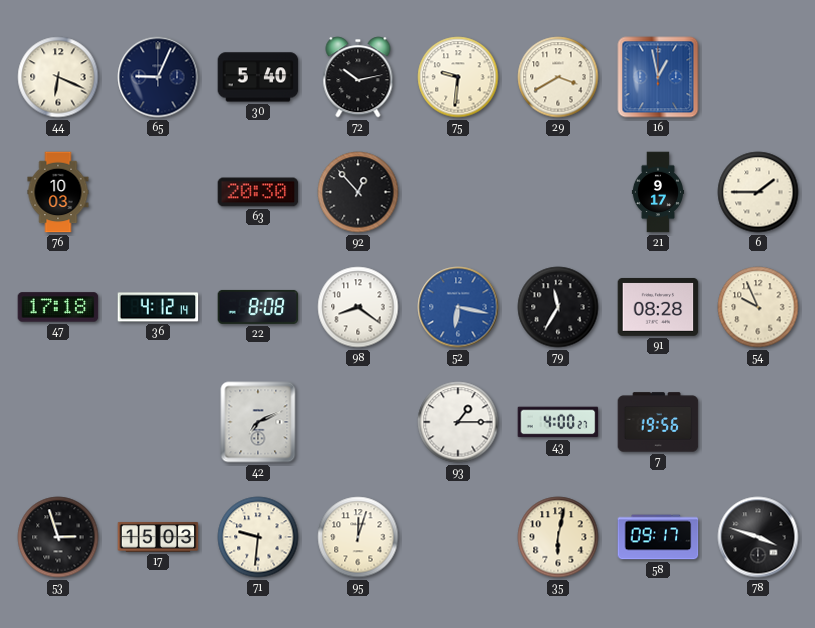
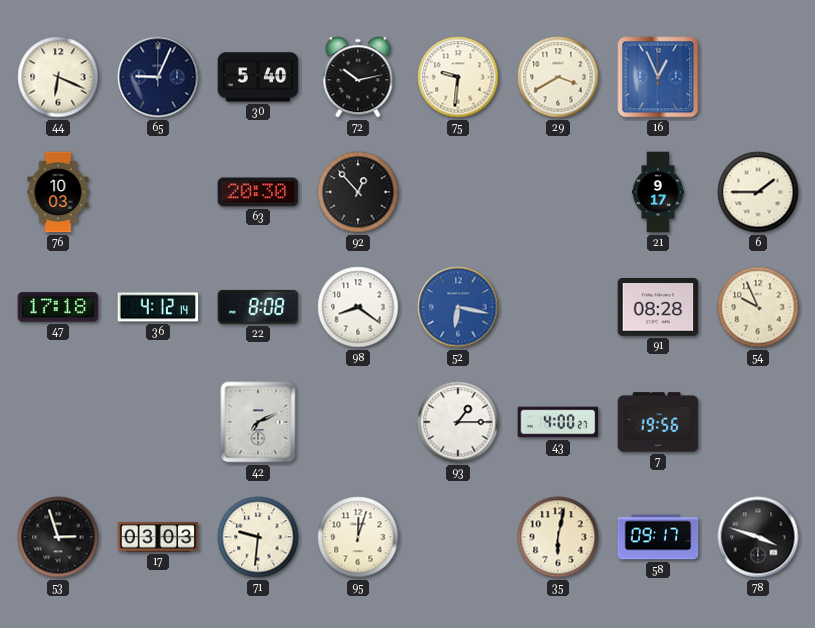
16: 12:58 -> 12:56
79: 11:35 -> none
17: 15:03 -> 03:03
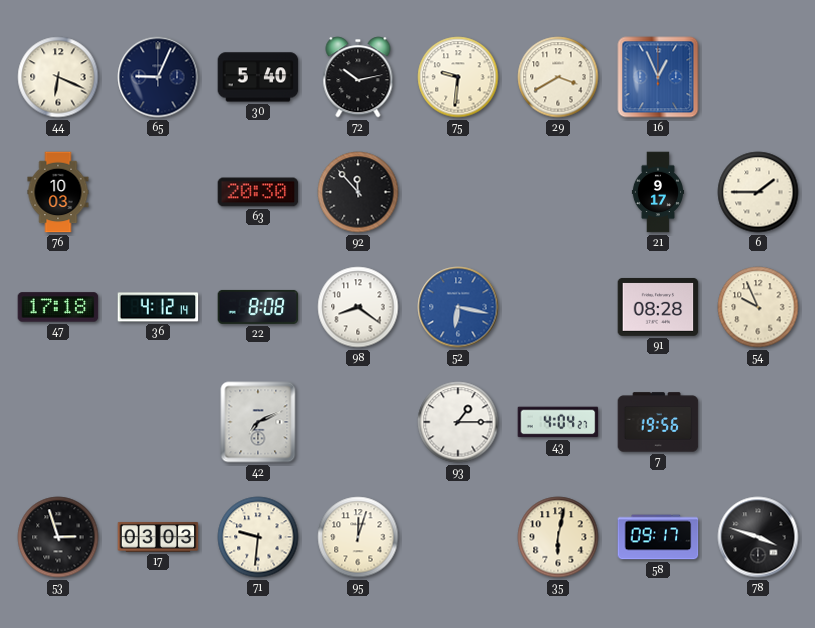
92: 12:53 -> 11:53
43: 4:00 -> 4:04
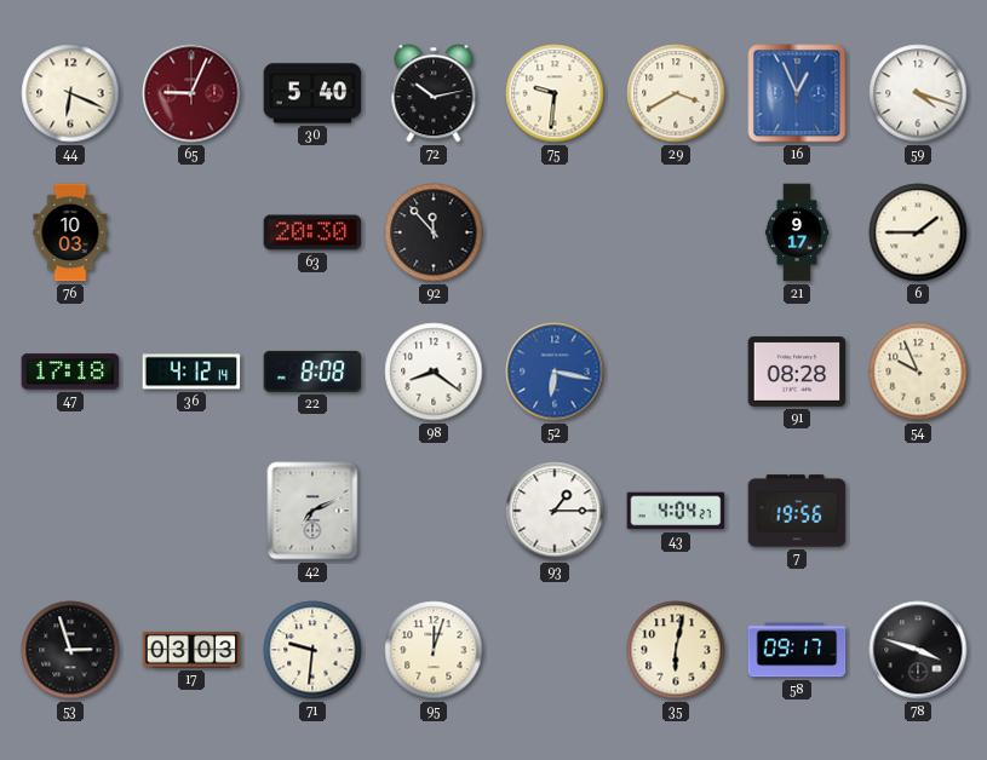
65 dial: navy -> burgundy
59: none -> 4:18
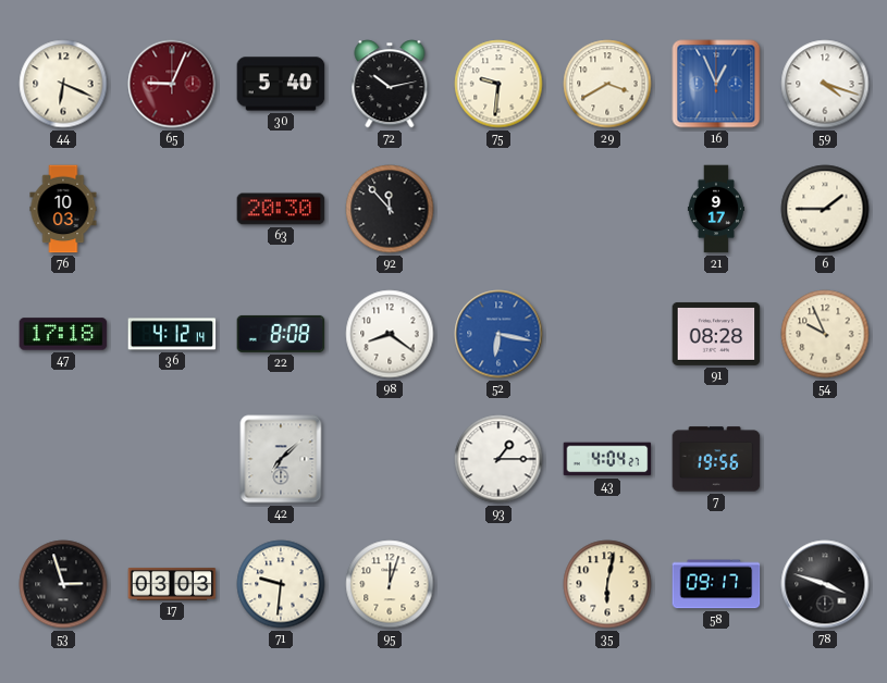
42: 7:11 -> 7:08
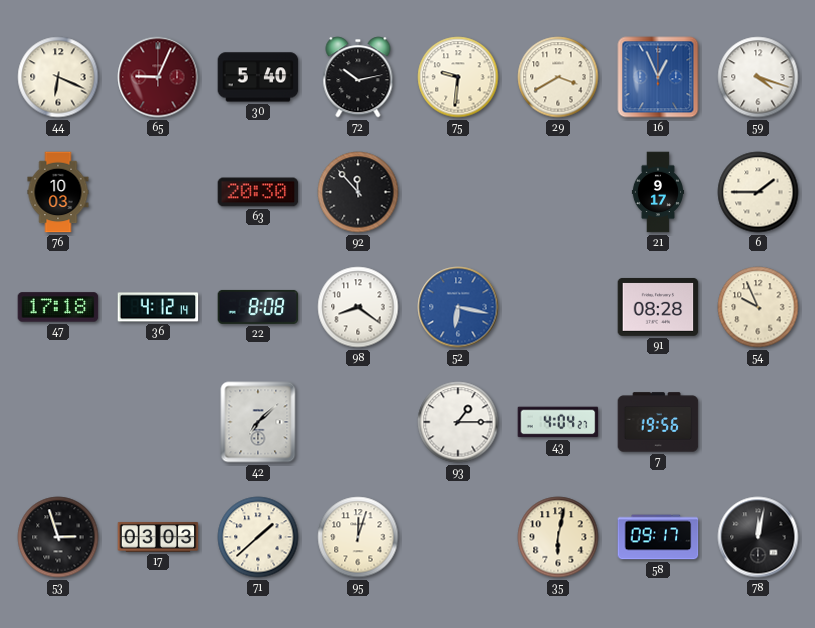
71: 9:31 -> 1:38
78: 3:48 -> 12:02
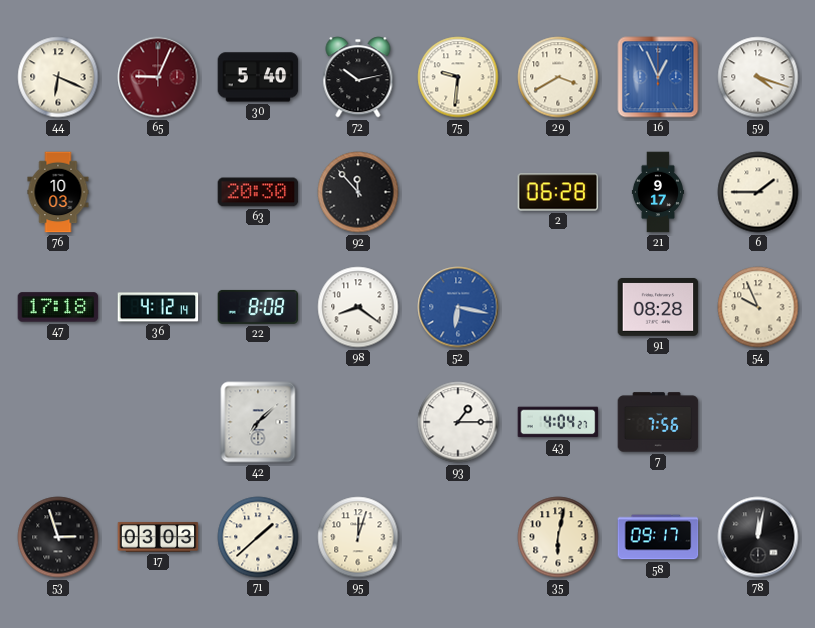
2: none -> 06:28
7: 19:56 -> 7:56
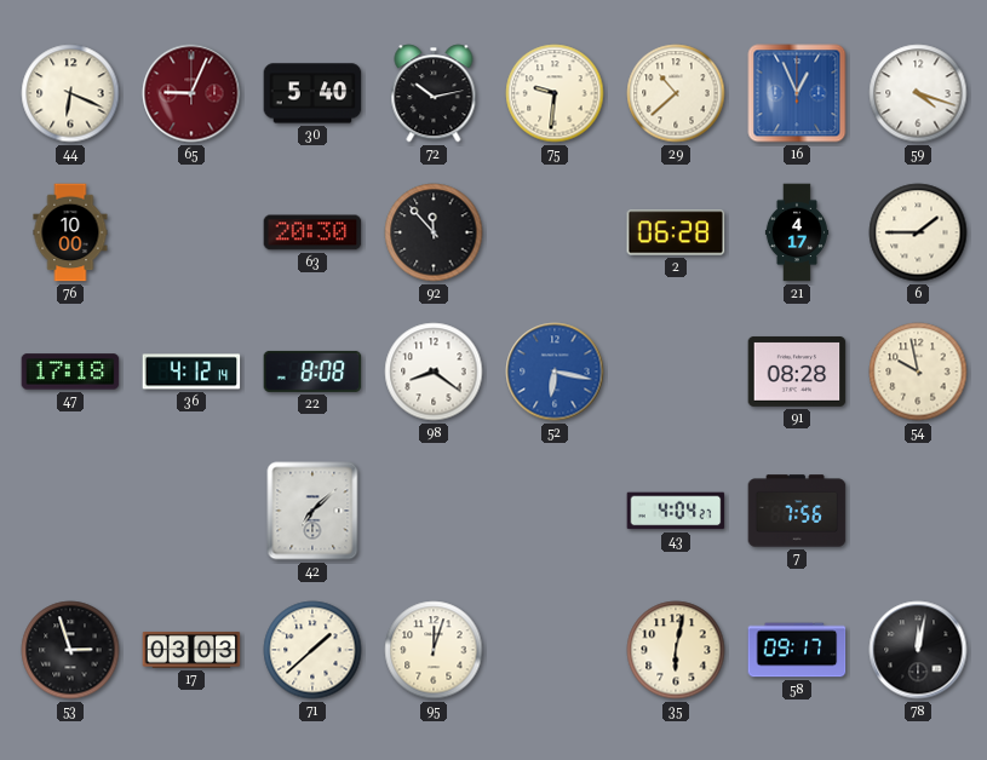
29: 3:40 -> 10:38
76: 10:03 -> 10:00
21: 9:17 -> 4:17
54: 9:56 -> 9:58
93: 1:15 -> none
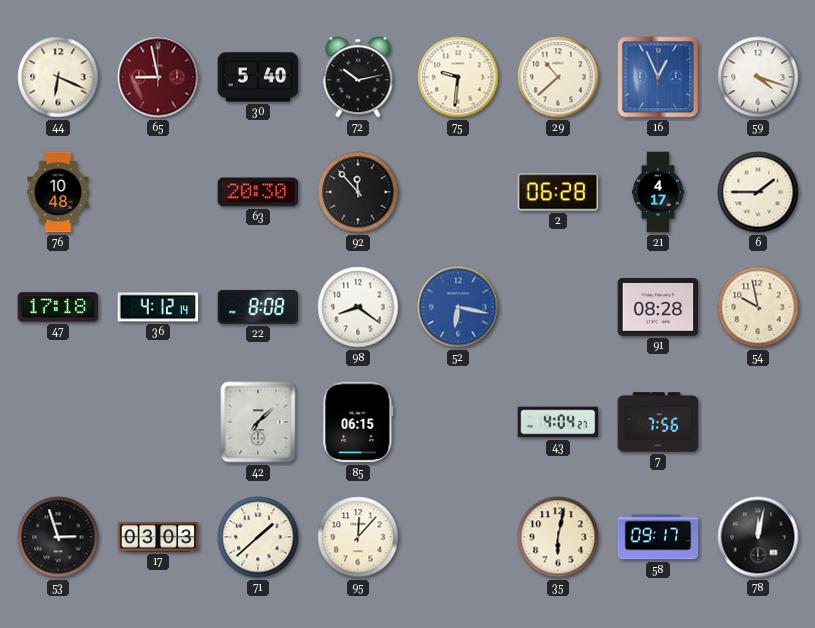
65: 9:04 -> 8:58
76: 10:00 -> 10:48
85: none -> 06:15
95: 12:03 -> 12:07
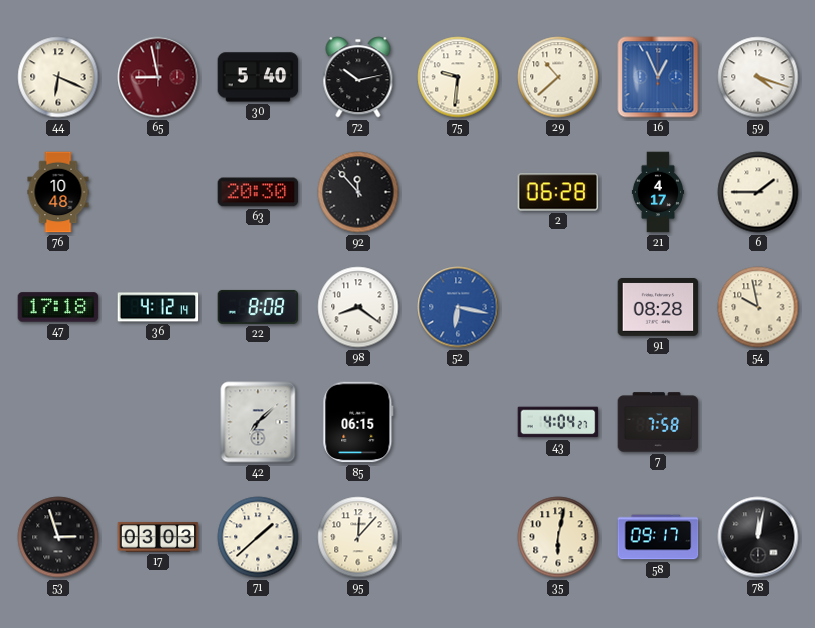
7: 7:56 -> 7:58
